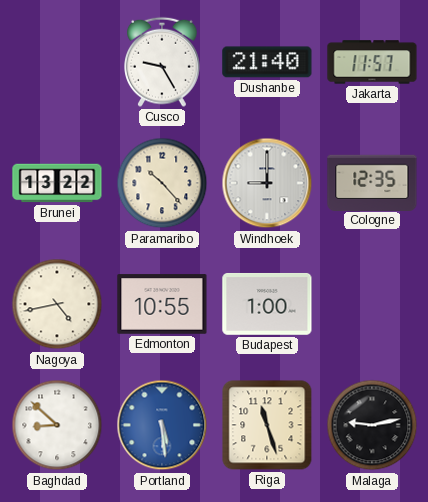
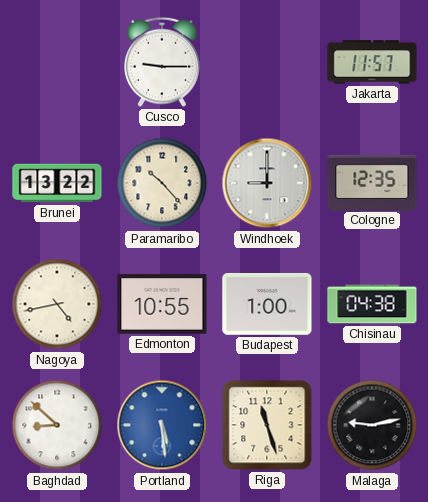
Cusco: 9:25 -> 9:15
Dushanbe: 21:40 -> none
Chisinau: none -> 04:38
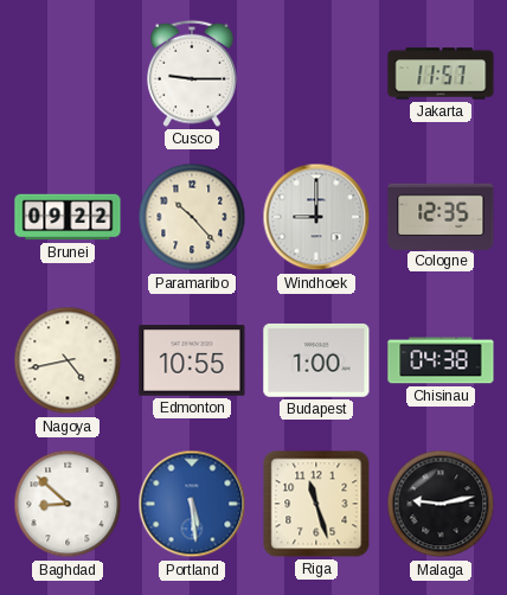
Brunei: 13:22 -> 09:22
